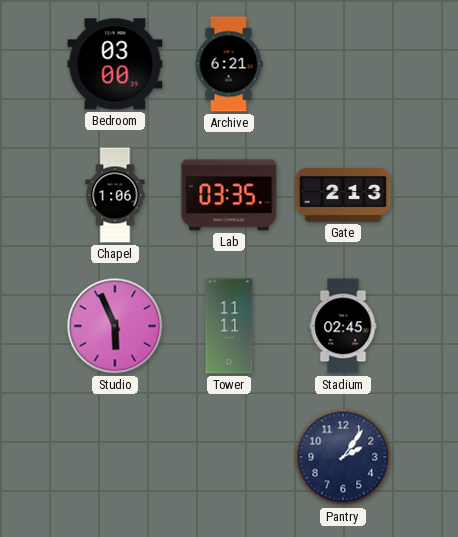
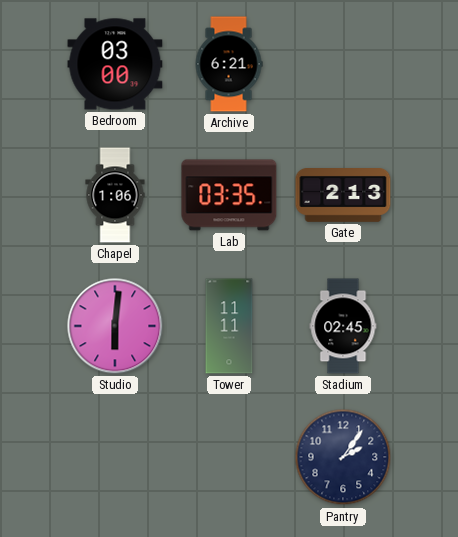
Studio: 5:56 -> 6:01
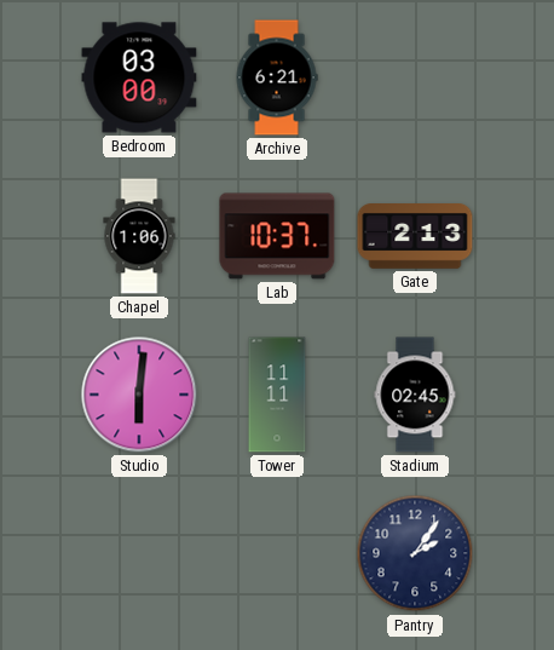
Lab: 03:35 -> 10:37
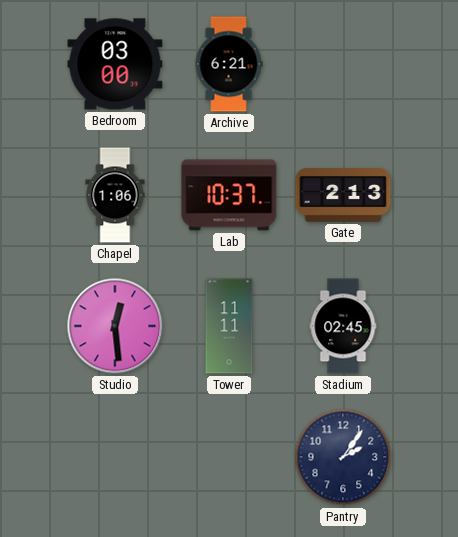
Studio: 6:01 -> 12:29
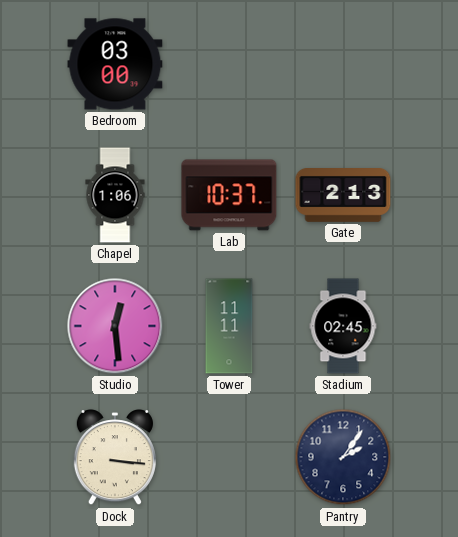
Archive: 6:21 -> none
Dock: none -> 3:16
